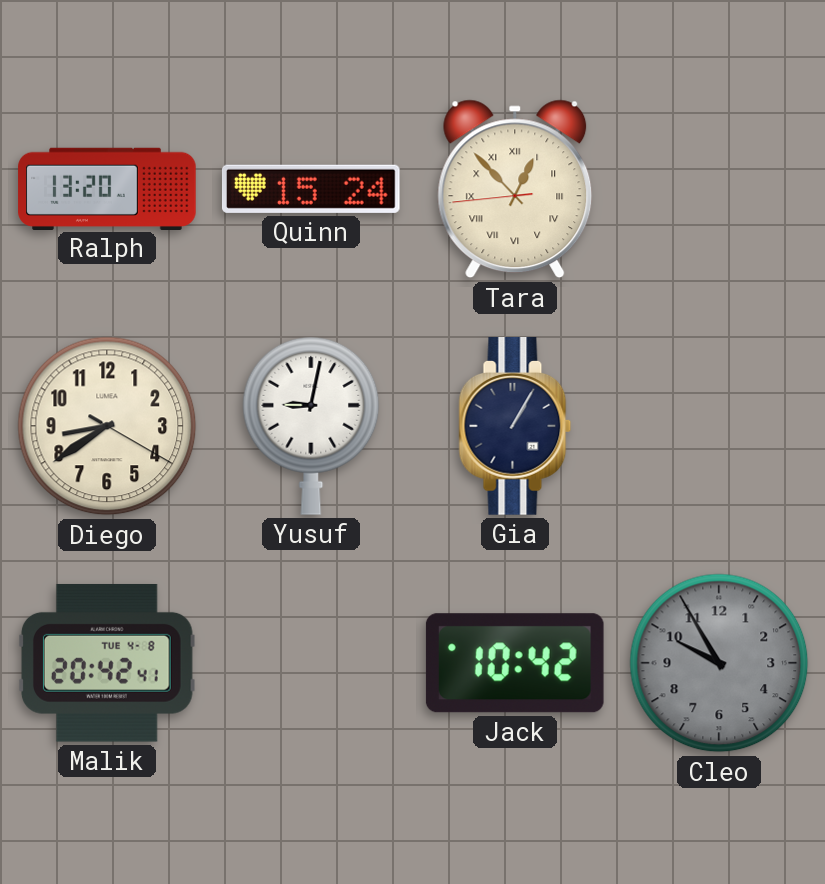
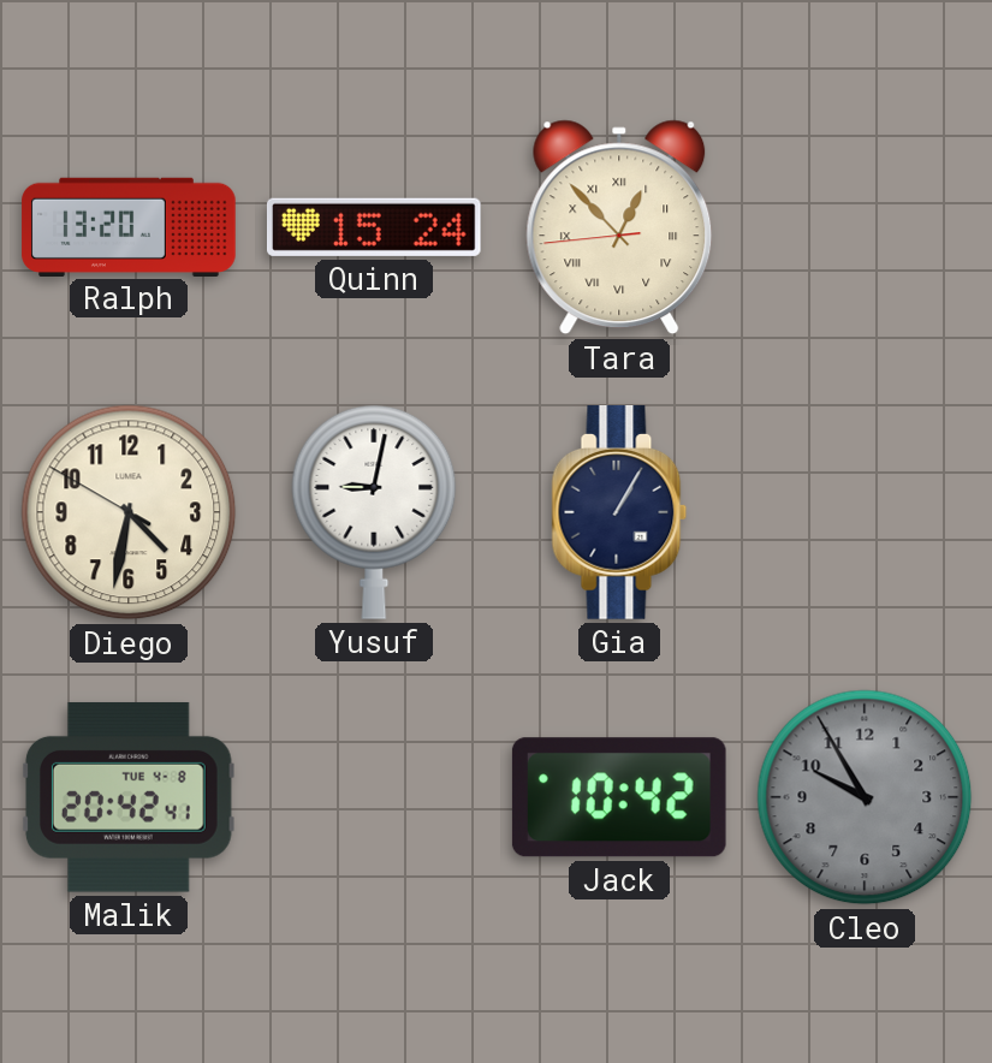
Diego: 8:39 -> 4:31
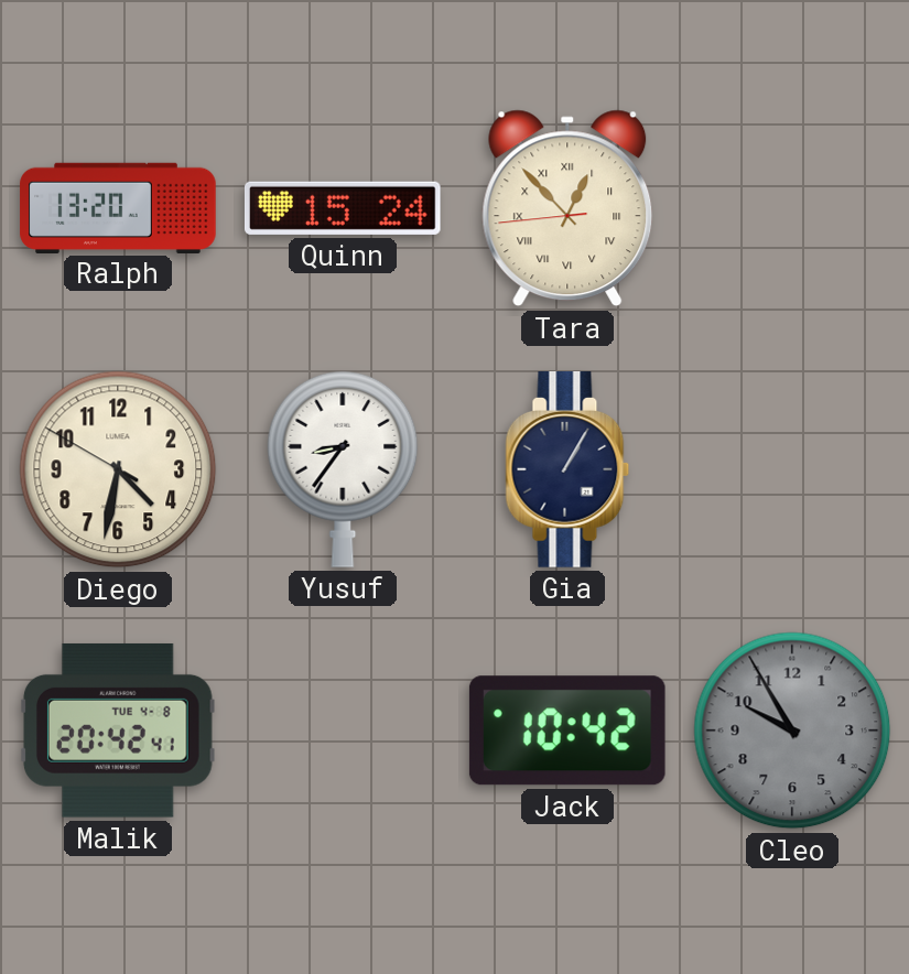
Yusuf: 9:02 -> 8:36
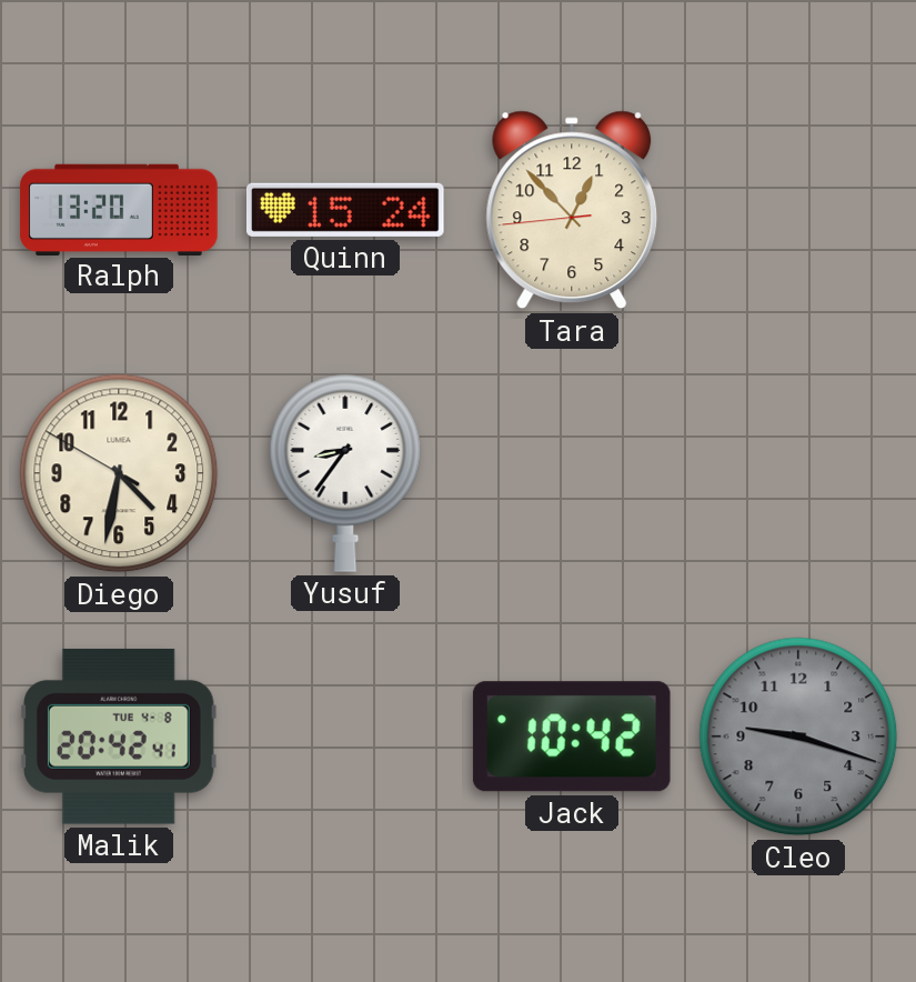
Tara numerals: Roman -> Arabic
Gia: 1:05 -> none
Cleo: 9:55 -> 9:18
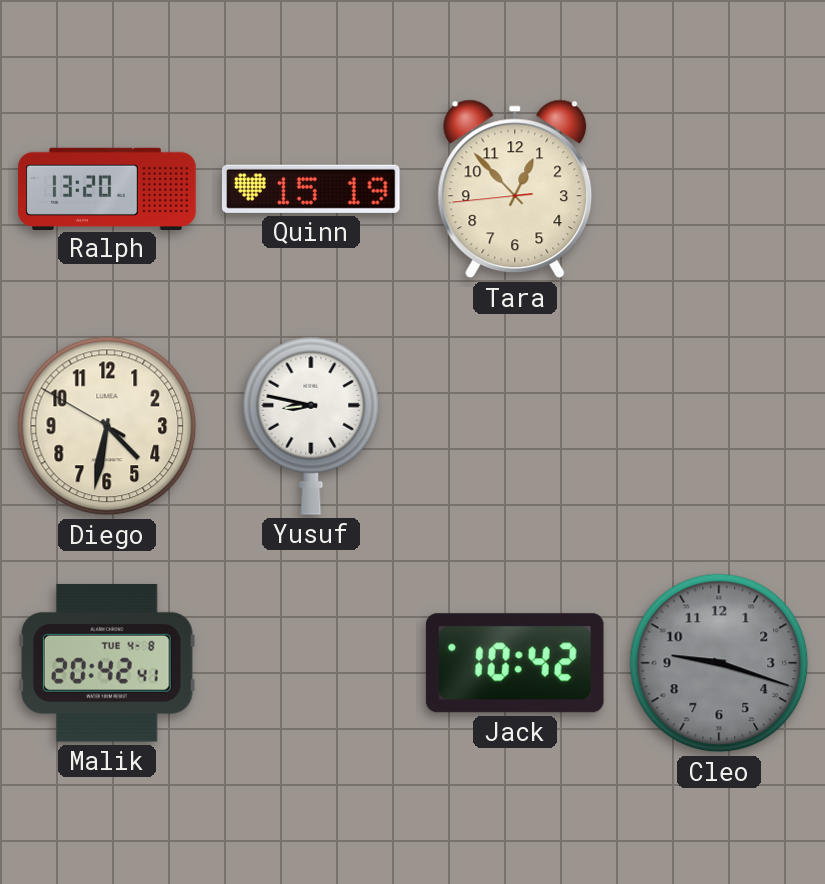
Quinn: 15:24 -> 15:19
Yusuf: 8:36 -> 8:47
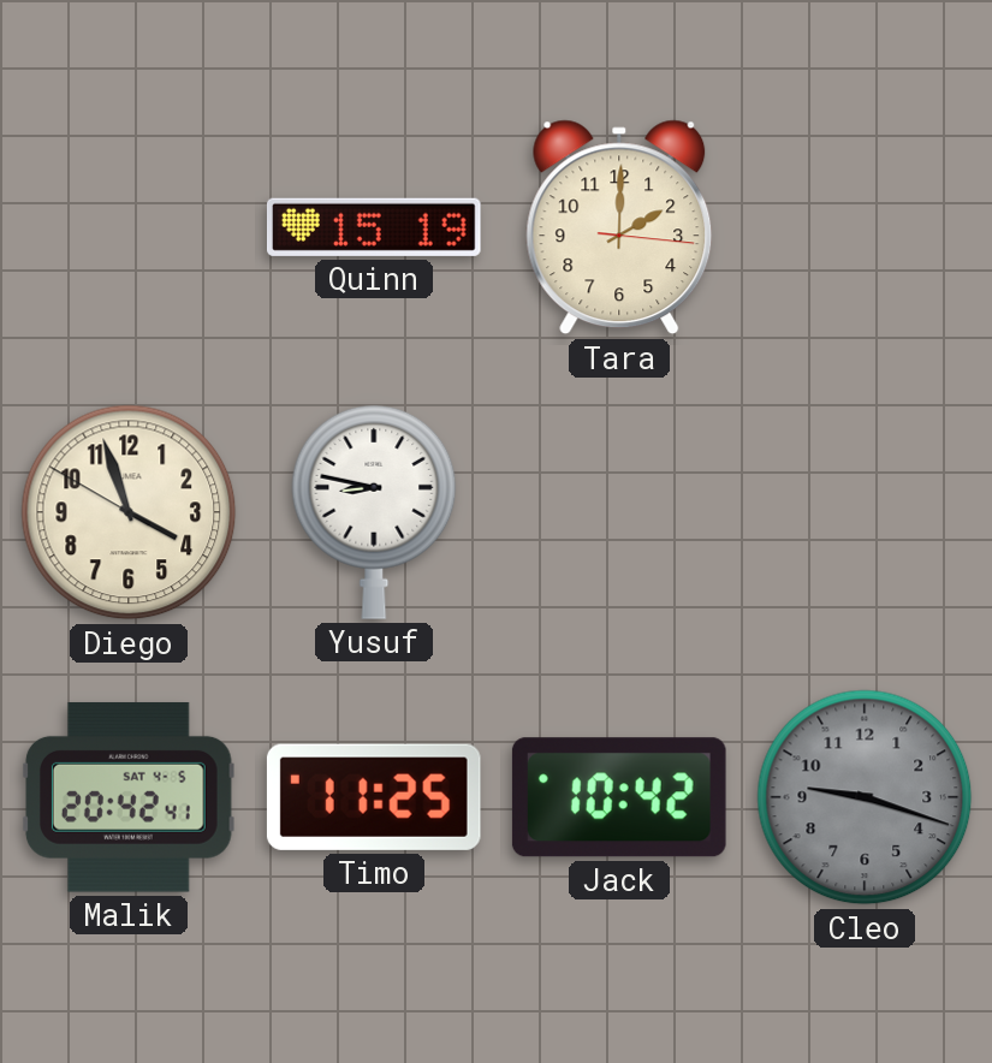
Ralph: 13:20 -> none
Tara: 12:52 -> 2:00
Diego: 4:31 -> 3:56
Malik date: TUE 4-8 -> SAT 4-5
Timo: none -> 11:25
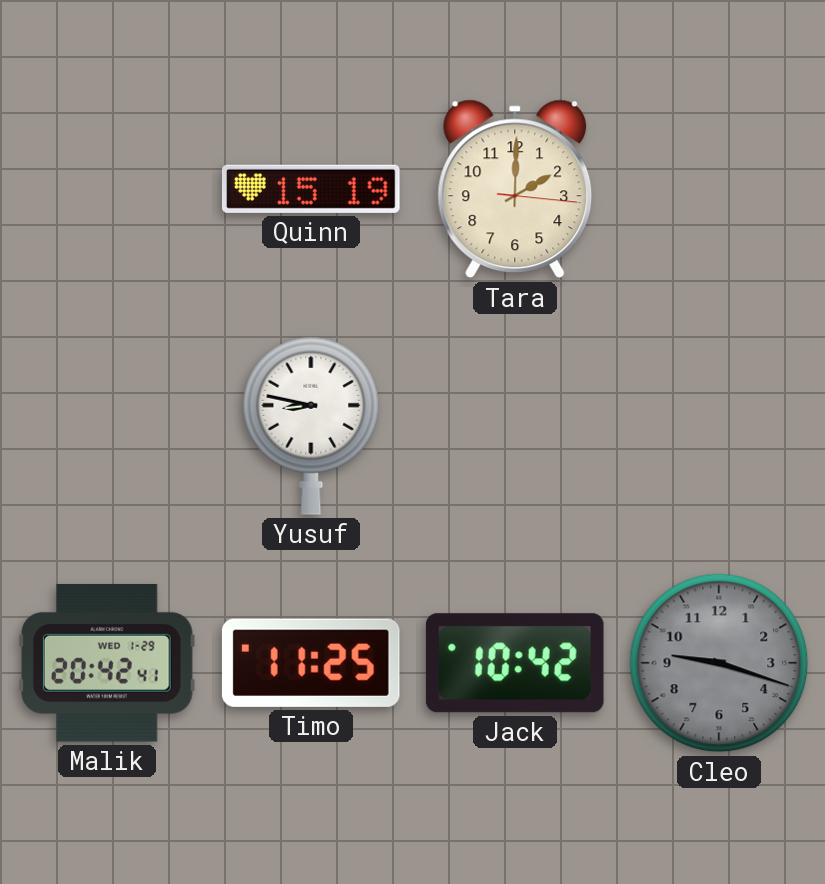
Diego: 3:56 -> none
Malik date: SAT 4-5 -> WED 1-29
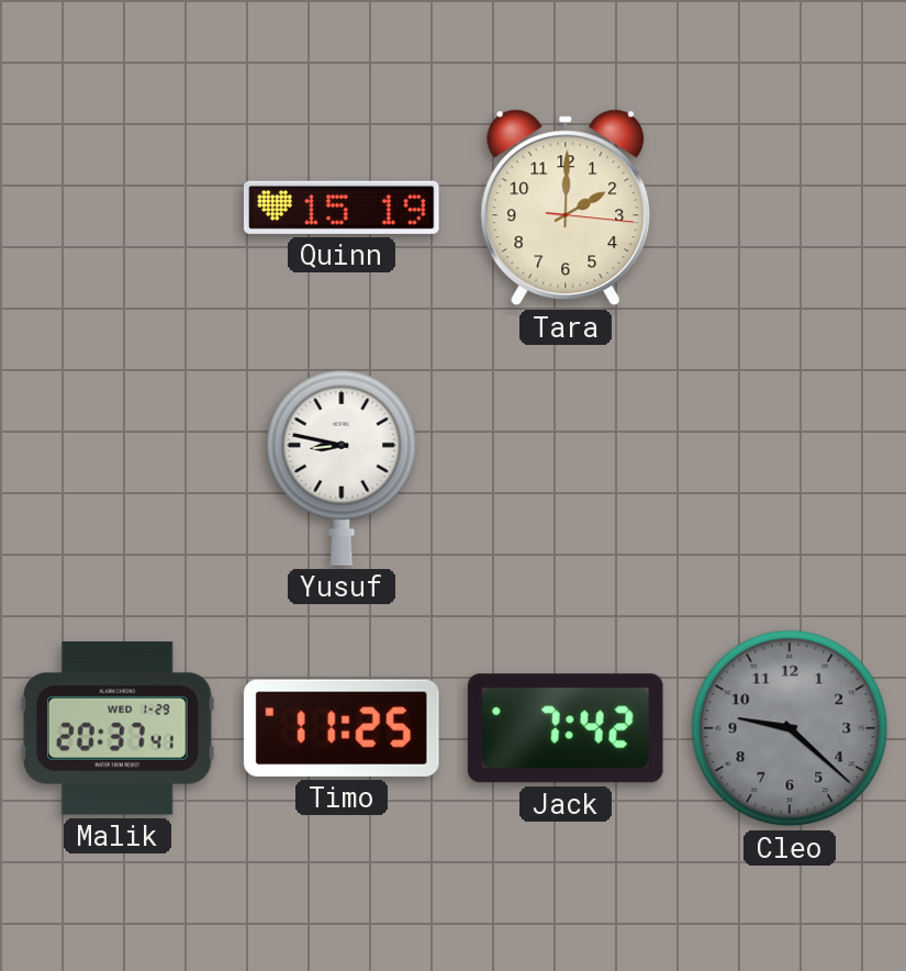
Malik: 20:42 -> 20:37
Jack: 10:42 -> 7:42
Cleo: 9:18 -> 9:22
